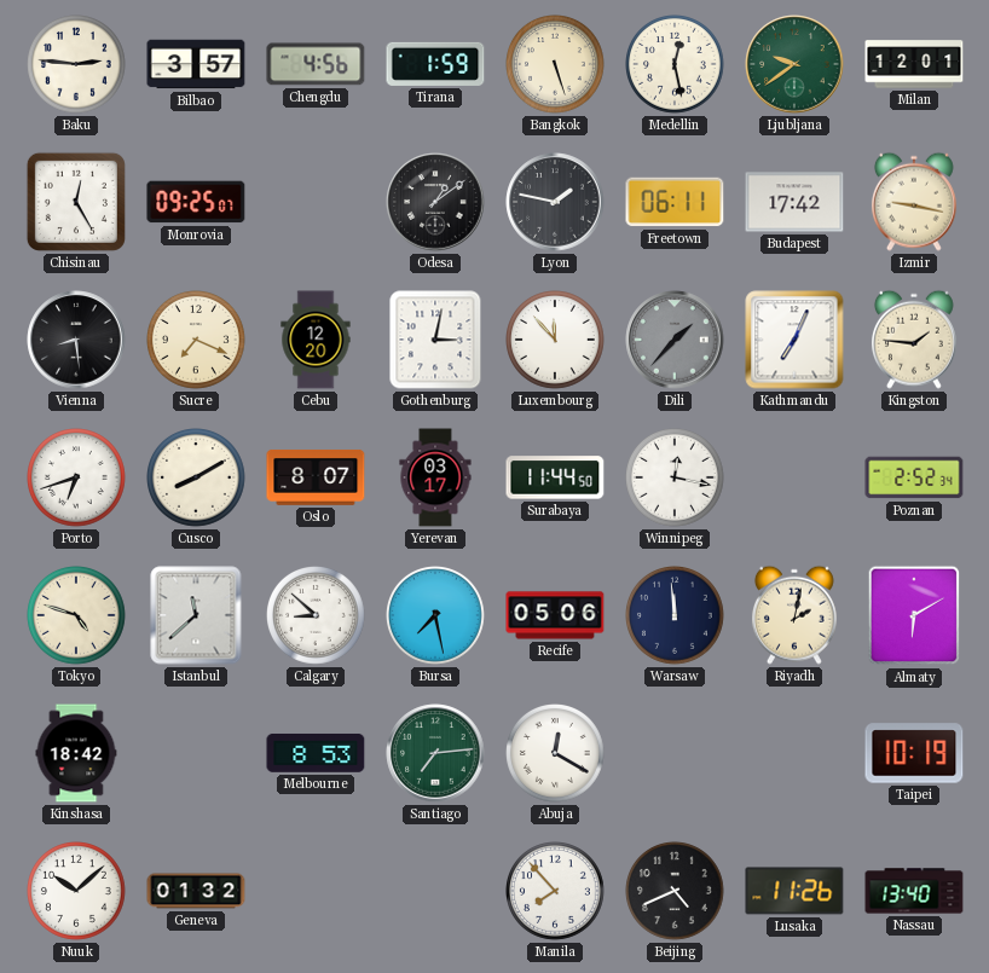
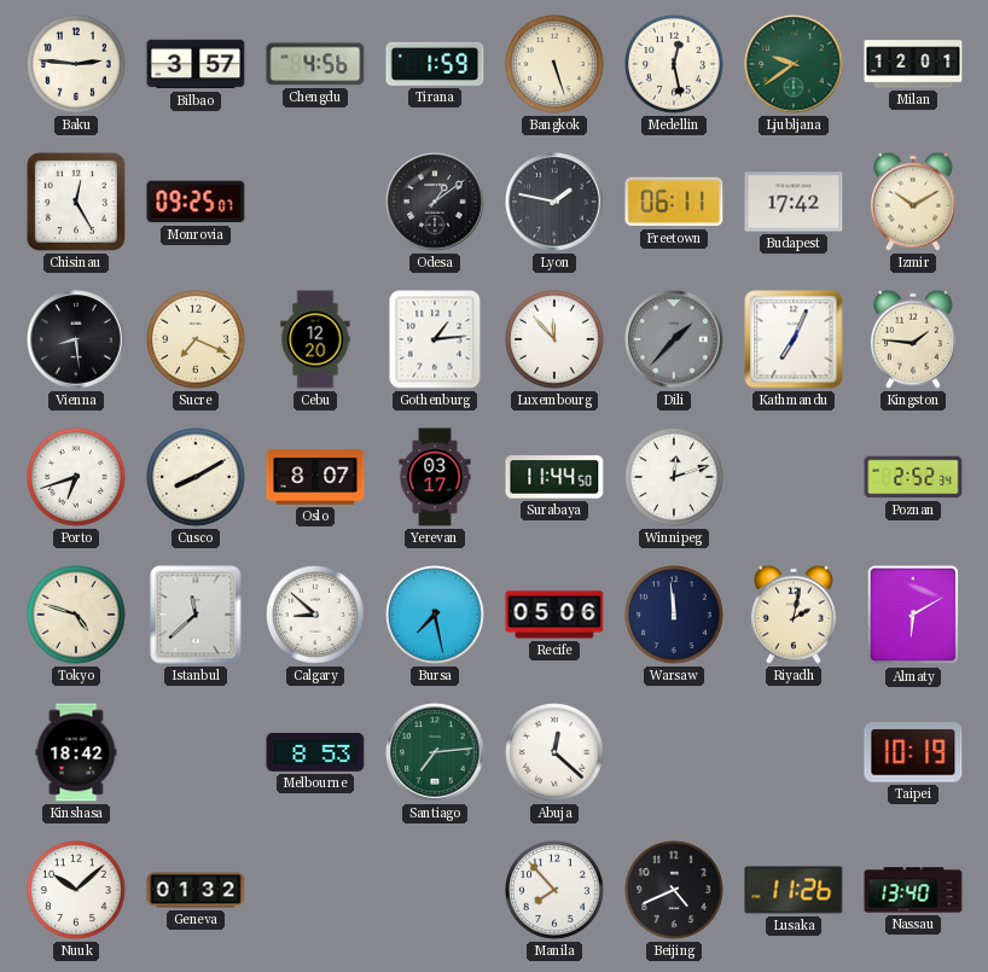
Izmir: 9:17 -> 10:10
Gothenburg: 3:02 -> 1:14
Winnipeg: 12:17 -> 12:12
Abuja: 12:20 -> 12:22
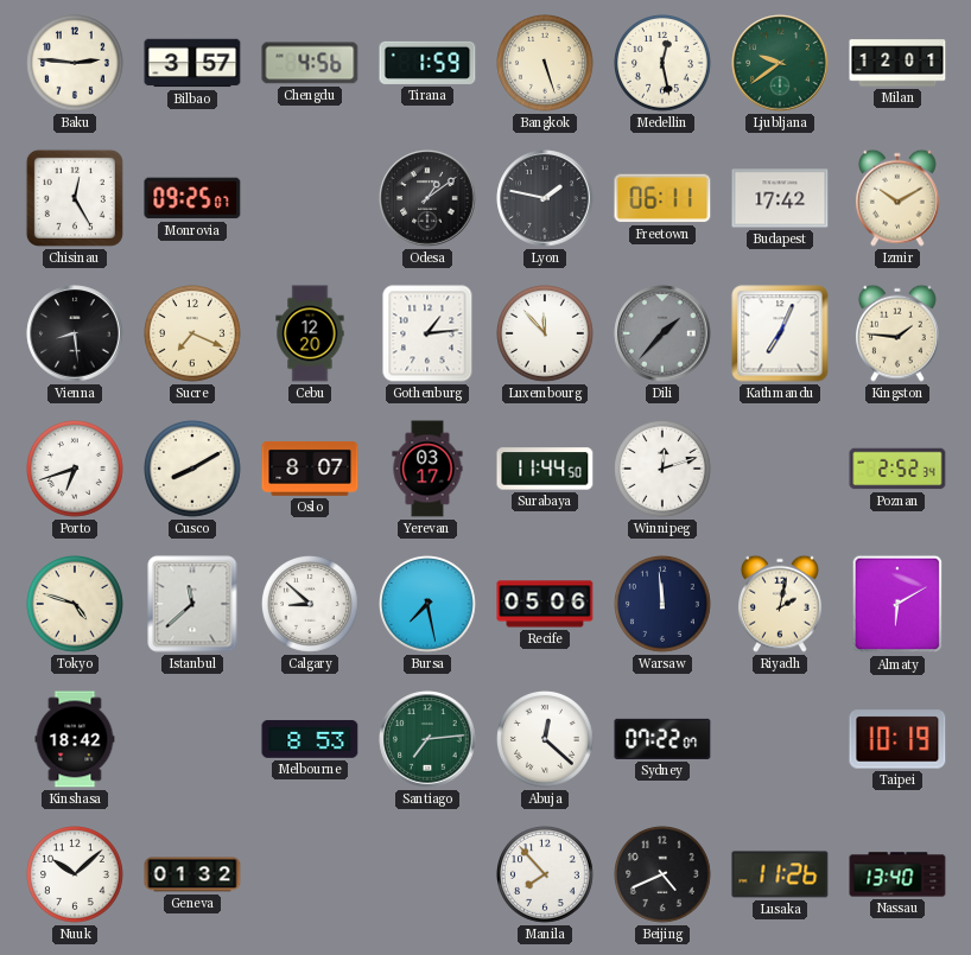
Sydney: none -> 07:22
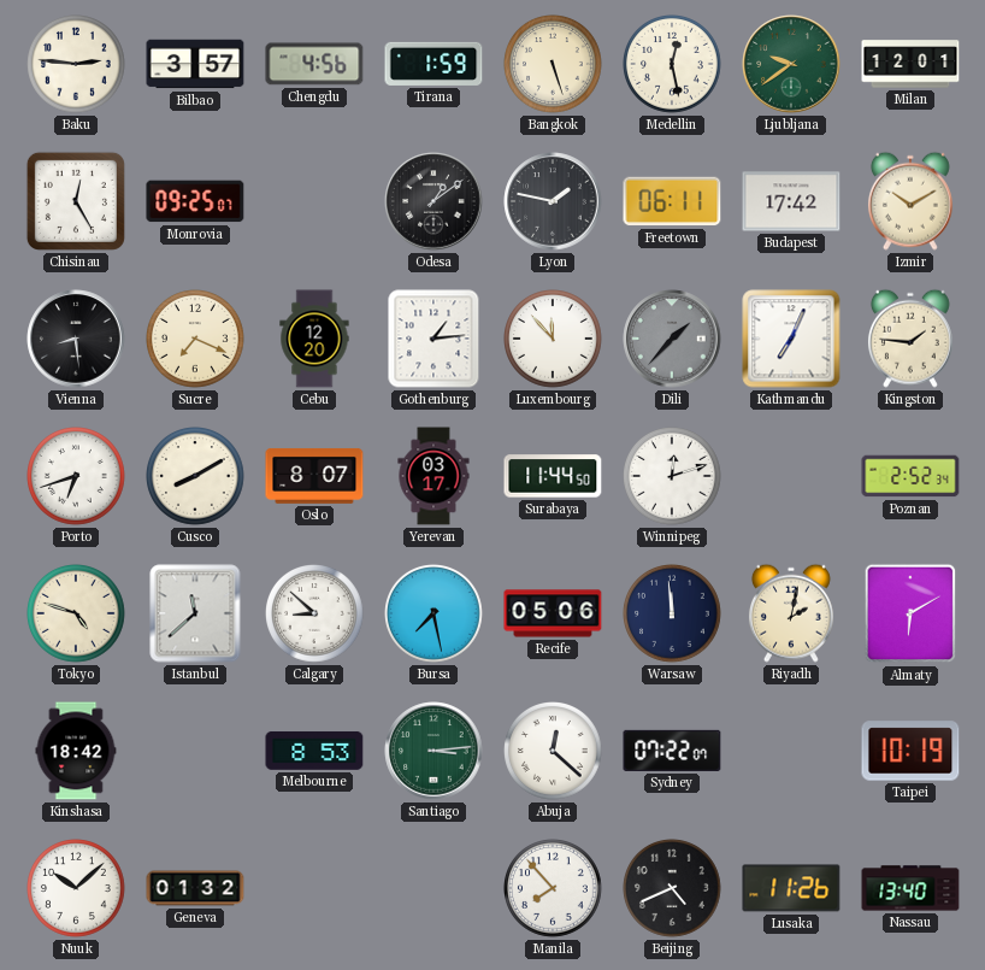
Santiago: 7:14 -> 3:14
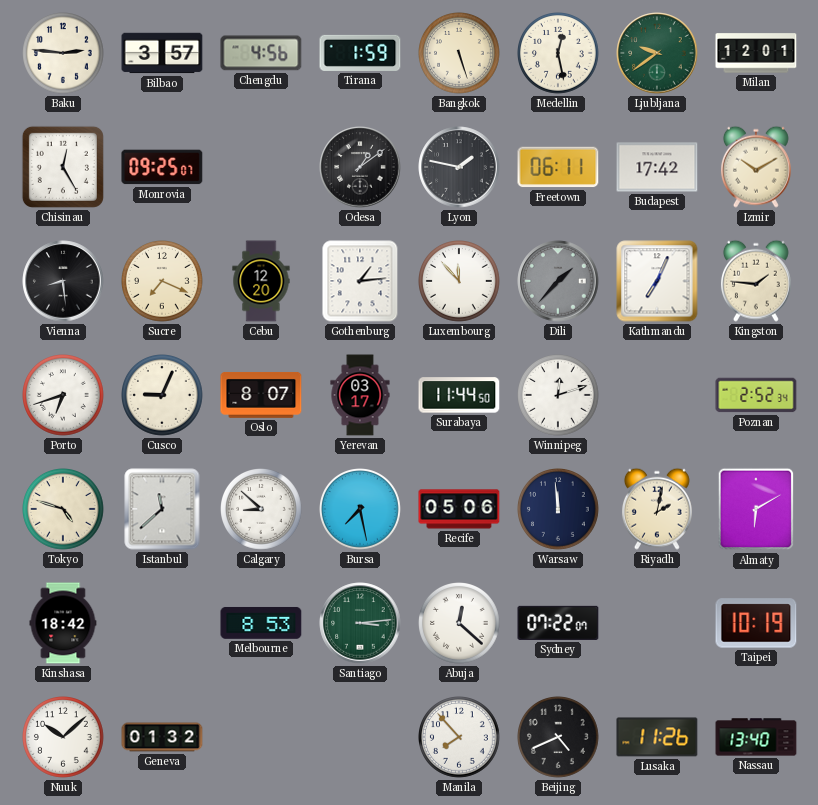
Cusco: 8:10 -> 9:04
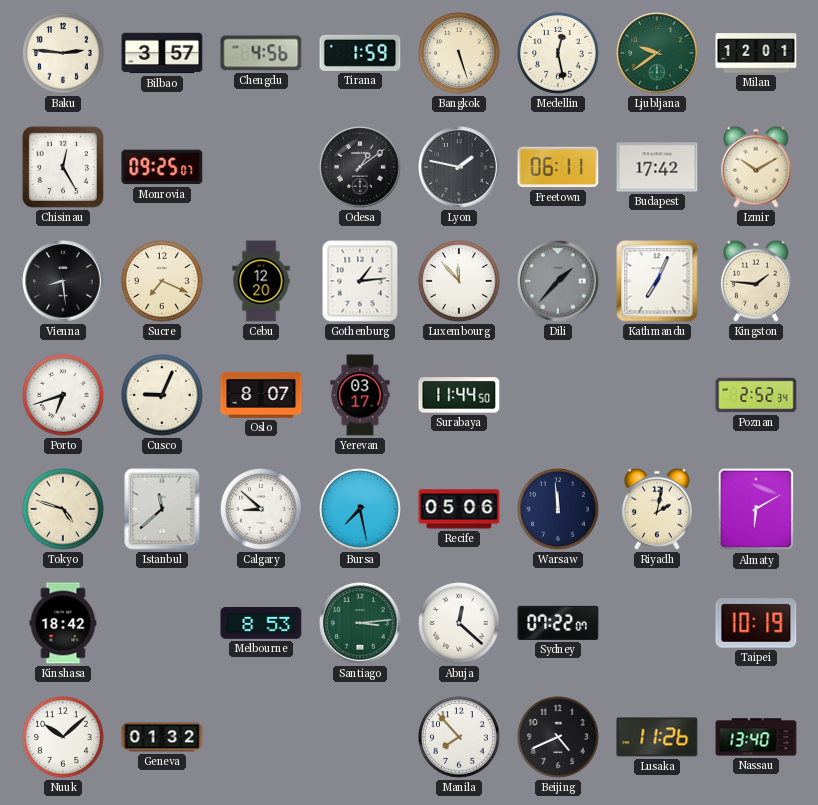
Winnipeg: 12:12 -> none
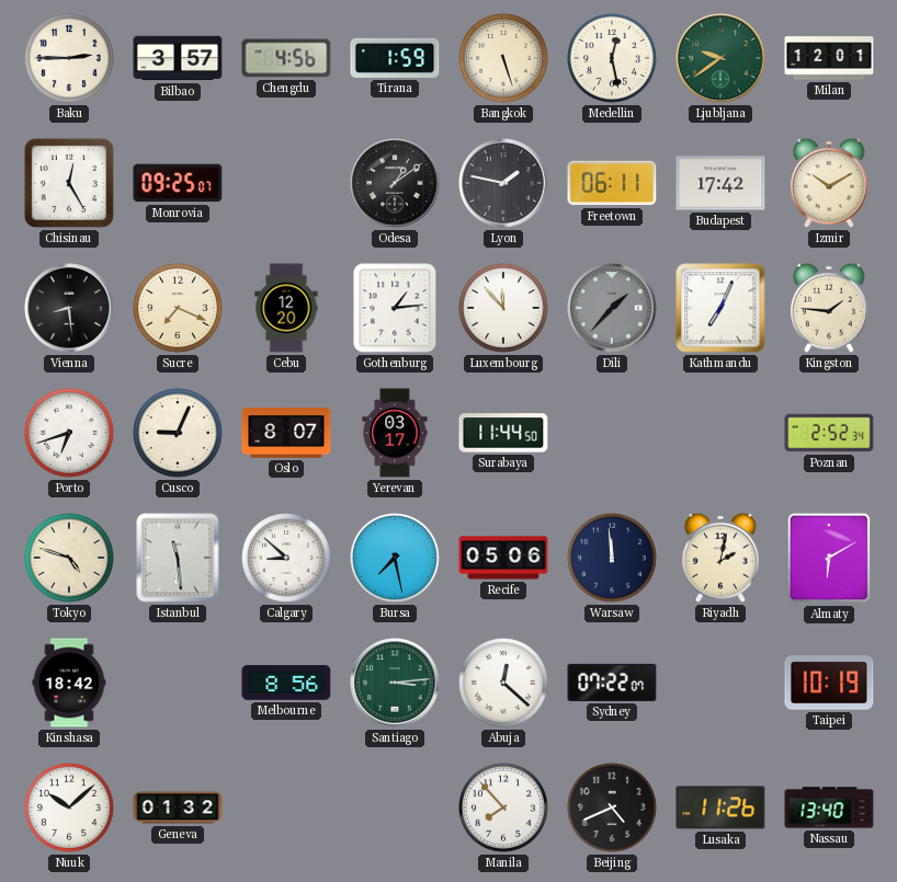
Baku: 2:46 -> 2:45
Istanbul: 11:38 -> 11:29
Melbourne: 8:53 -> 8:56
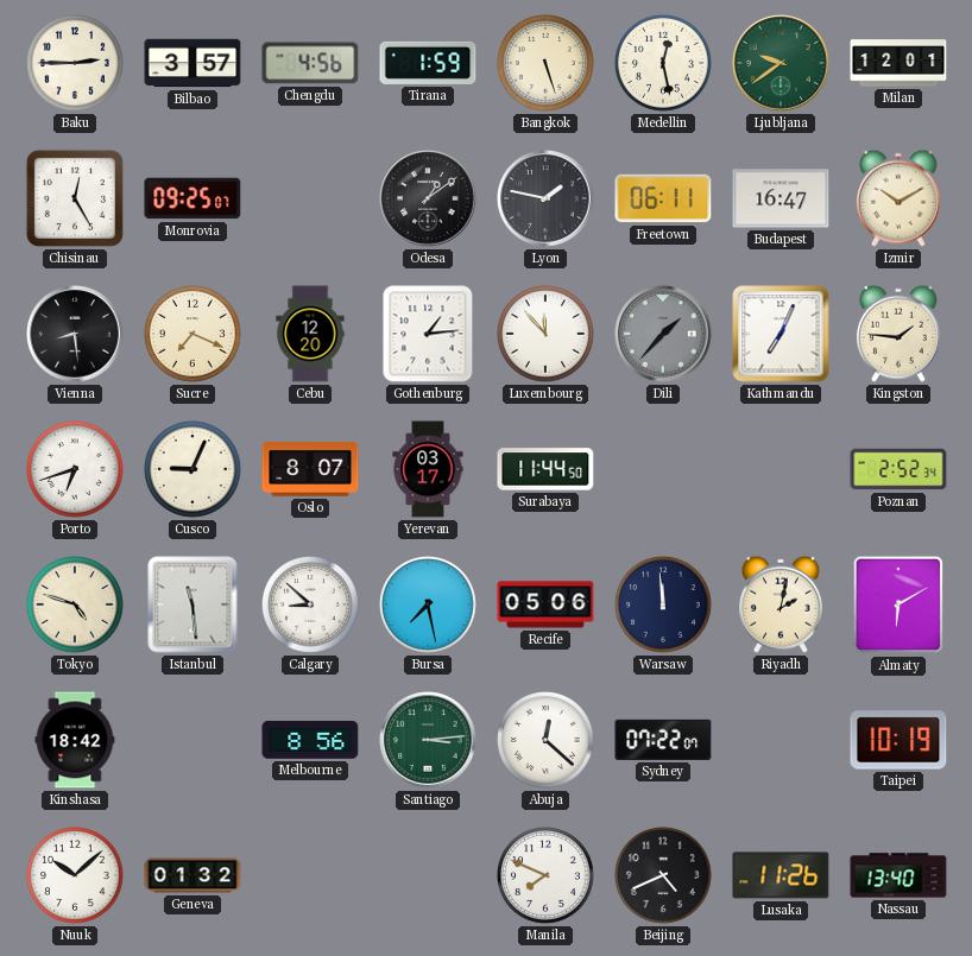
Budapest: 17:42 -> 16:47
Manila: 7:53 -> 7:49
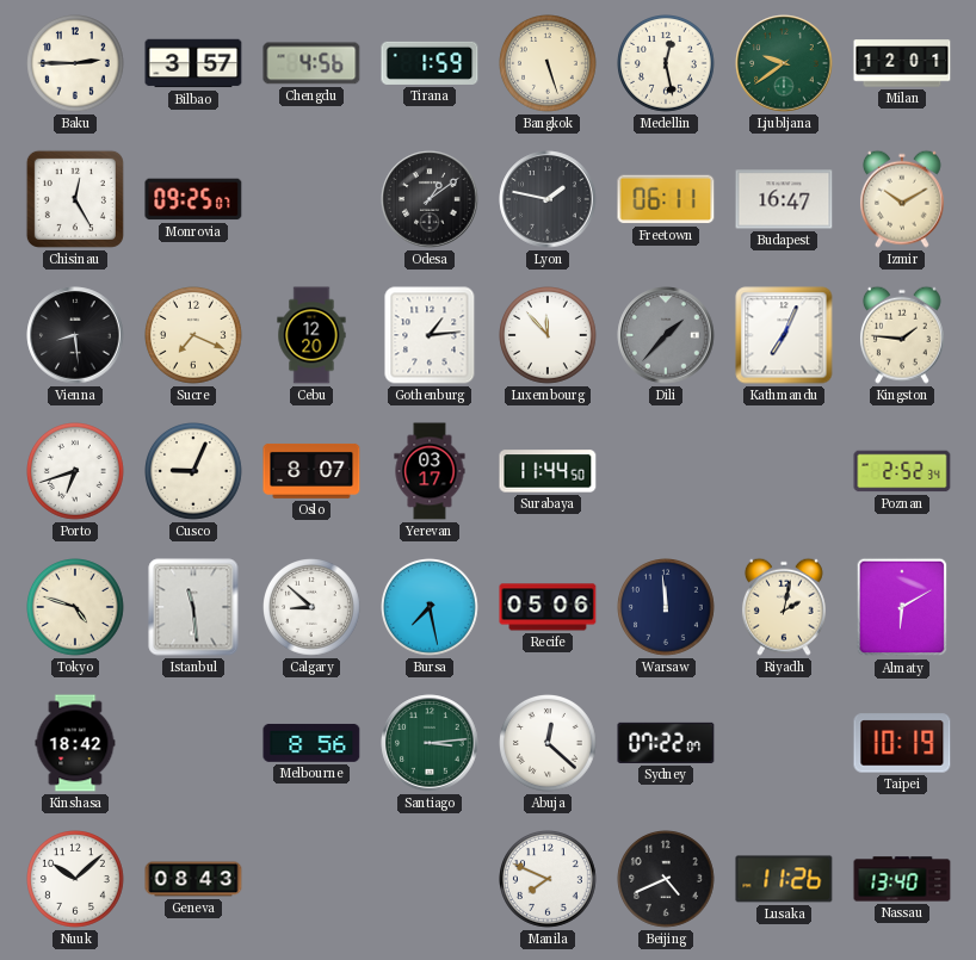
Geneva: 01:32 -> 08:43
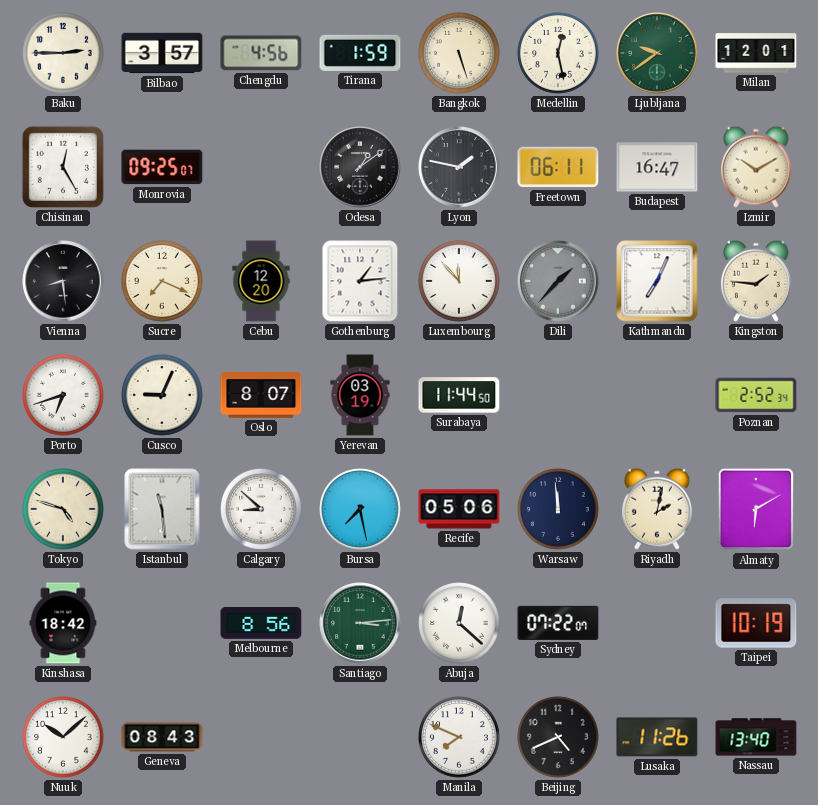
Yerevan: 03:17 -> 03:19
